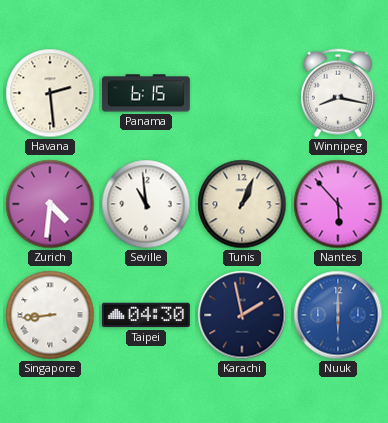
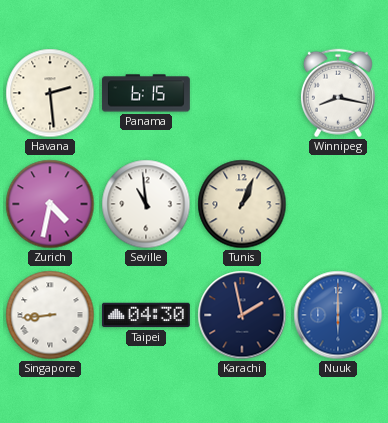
Zurich: 4:31 -> 4:32
Nantes: 5:53 -> none
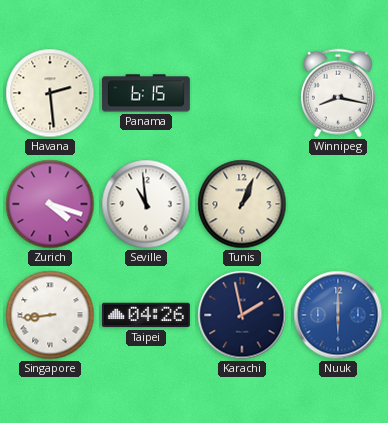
Zurich: 4:32 -> 4:18
Taipei: 04:30 -> 04:26
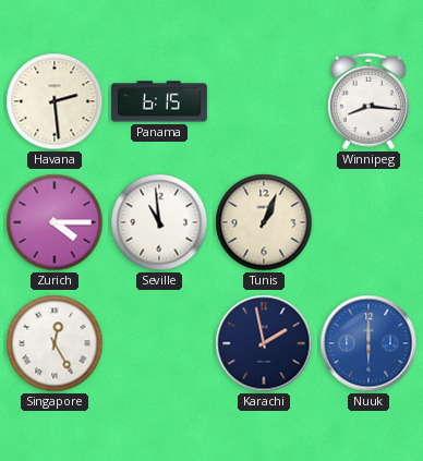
Winnipeg: 8:17 -> 8:16
Zurich: 4:18 -> 4:15
Singapore: 8:44 -> 12:25
Taipei: 04:26 -> none
